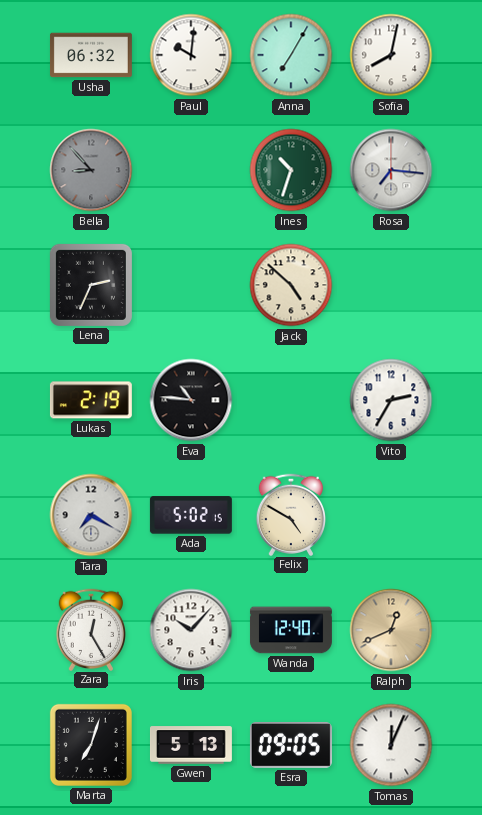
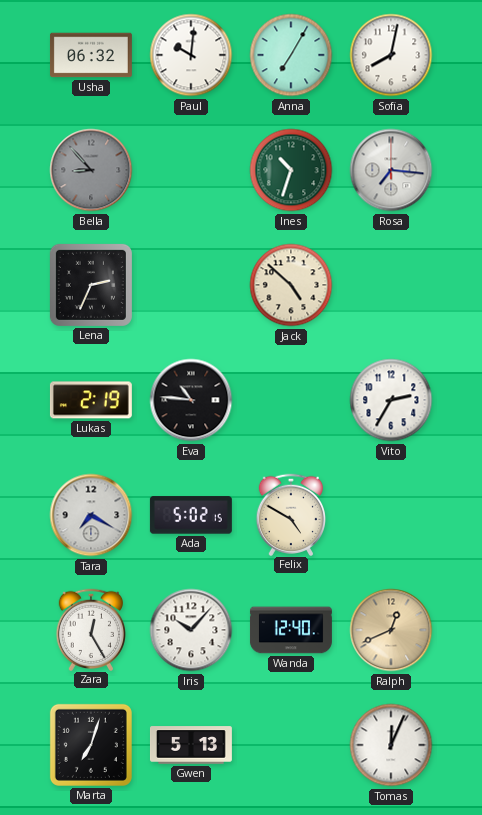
Esra: 09:05 -> none
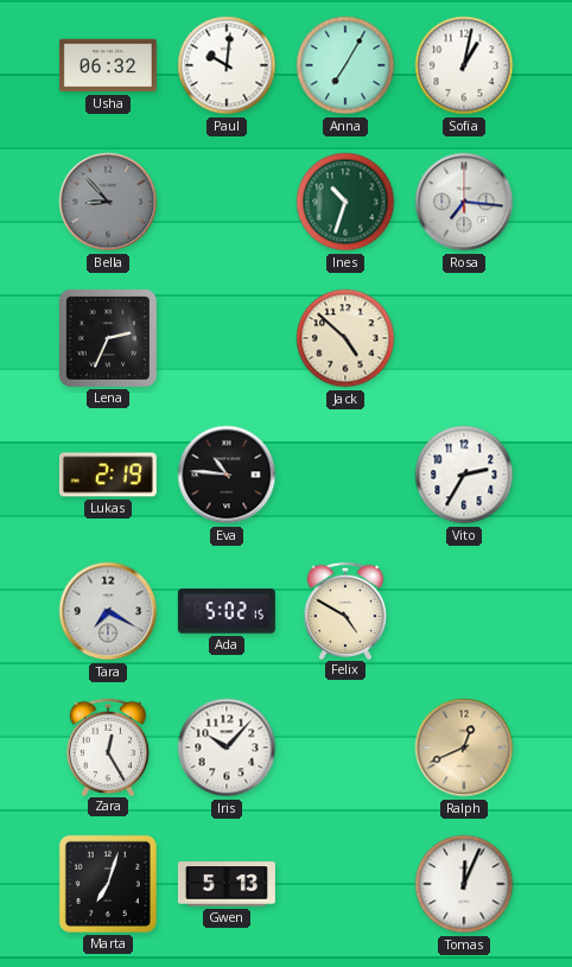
Sofia: 8:02 -> 1:02
Wanda: 12:40 -> none
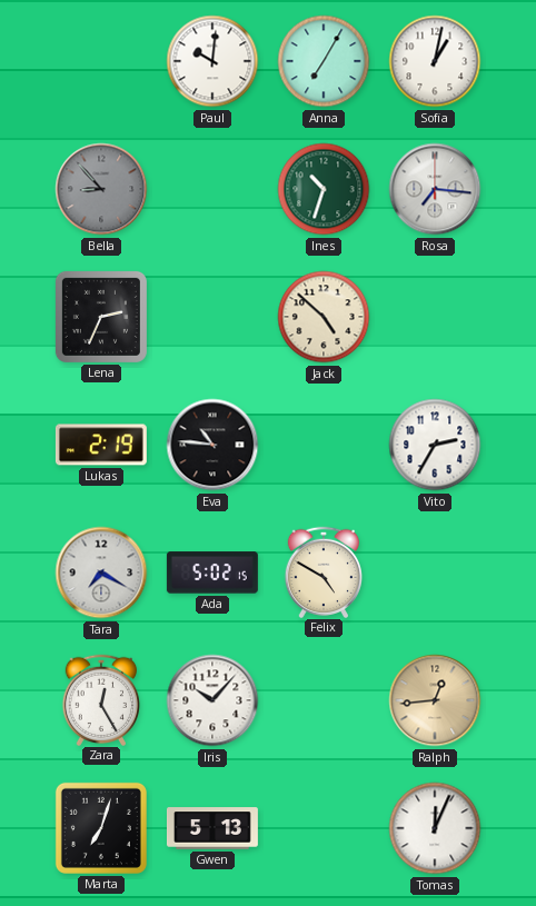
Usha: 06:32 -> none
Ralph: 12:41 -> 12:44
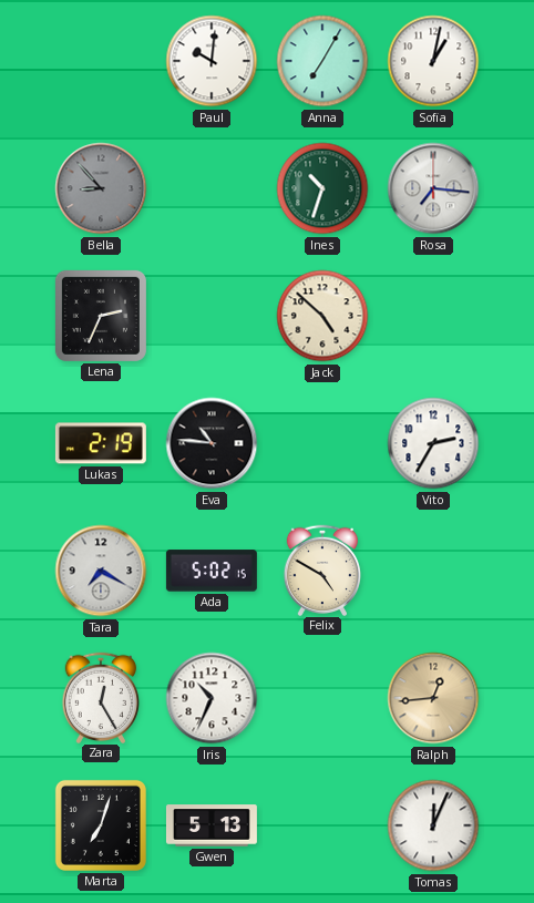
Iris: 10:07 -> 10:34
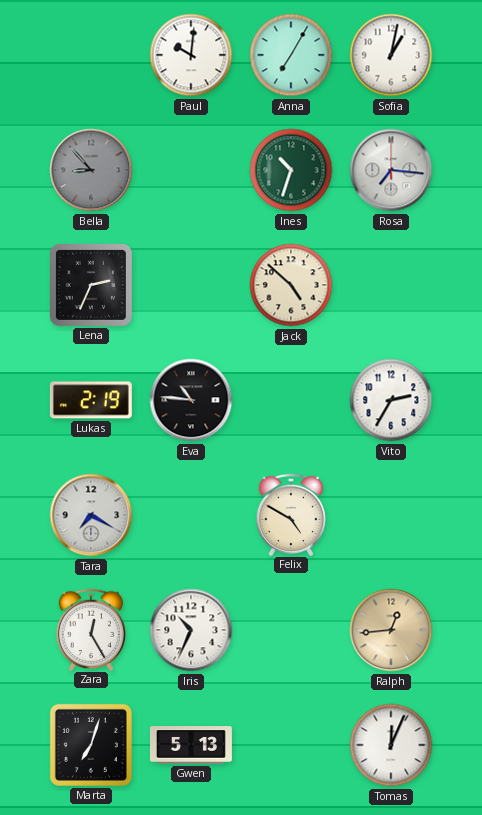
Ada: 5:02 -> none
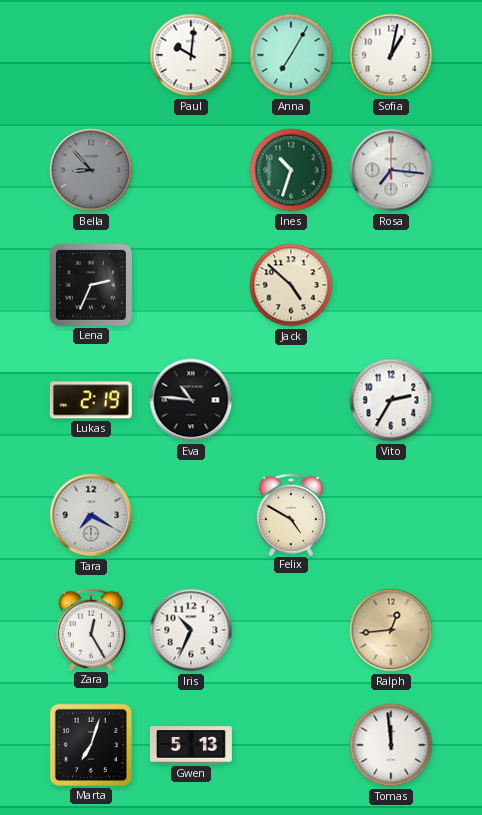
Tomas: 12:04 -> 11:59
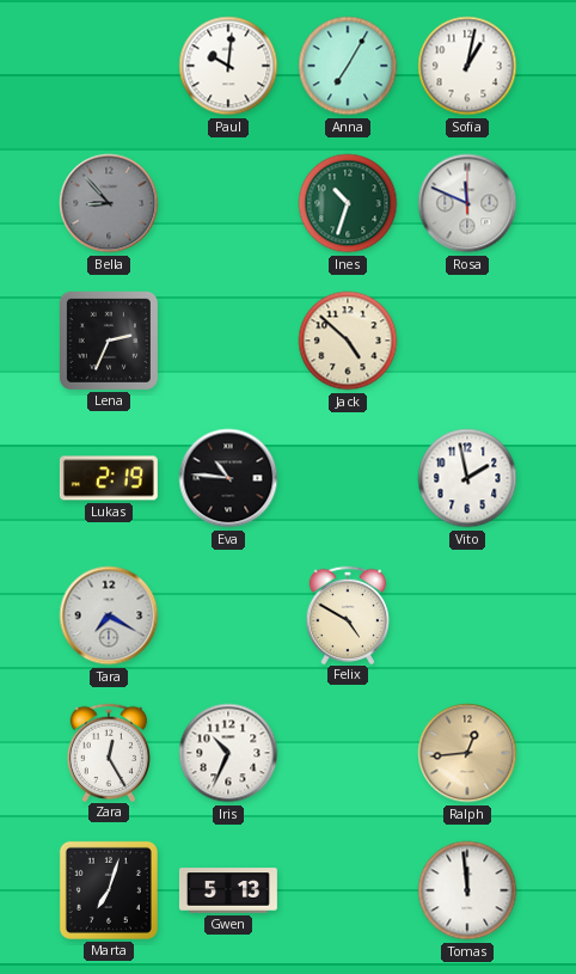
Rosa: 7:16 -> 11:49
Vito: 2:35 -> 1:58
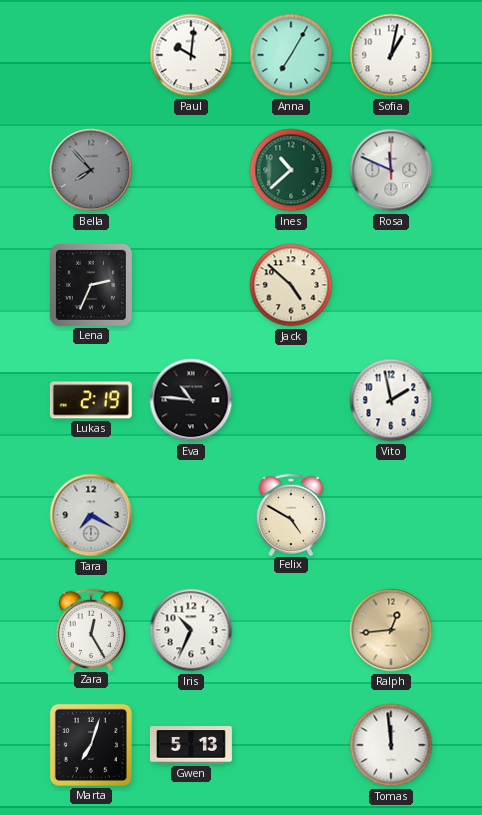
Bella: 8:53 -> 7:53
Ines: 10:33 -> 10:38
